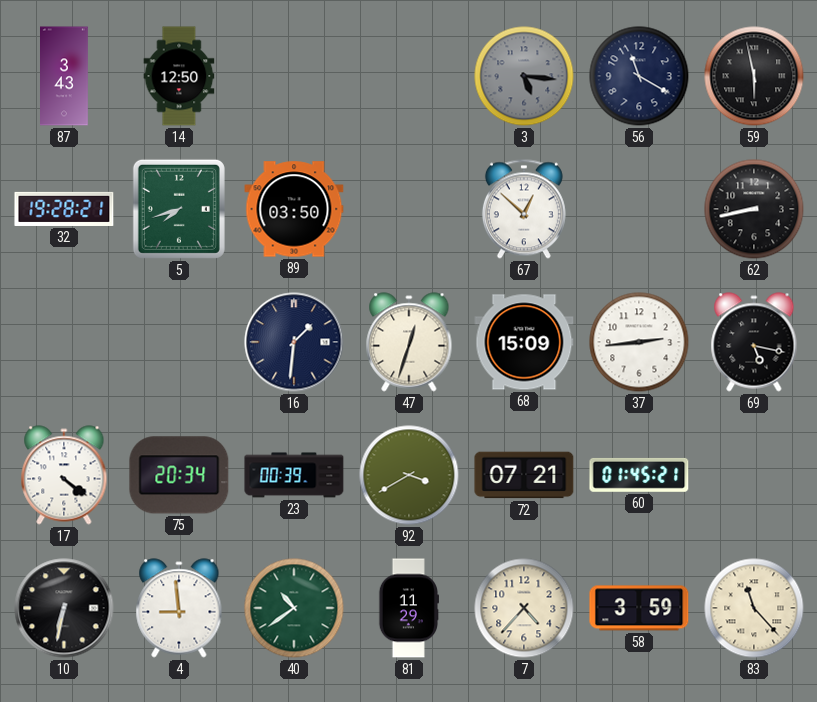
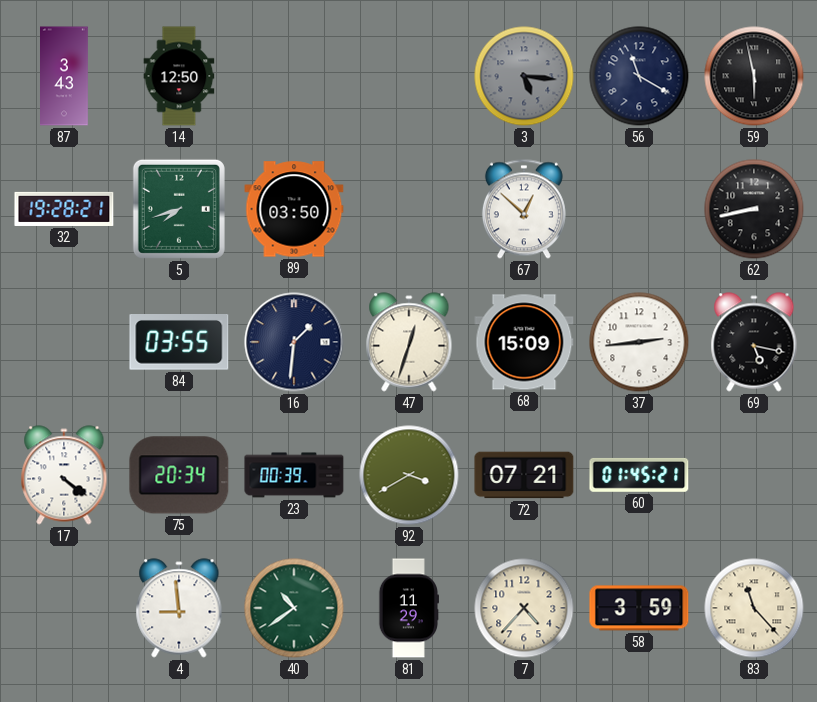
84: none -> 03:55
10: 6:32 -> none
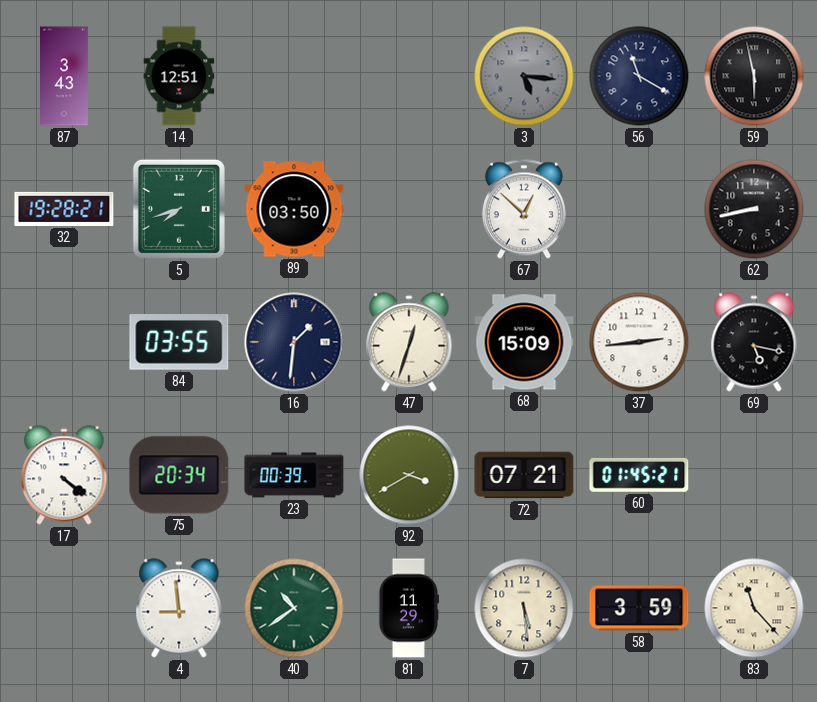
14: 12:50 -> 12:51
7: 4:37 -> 5:29
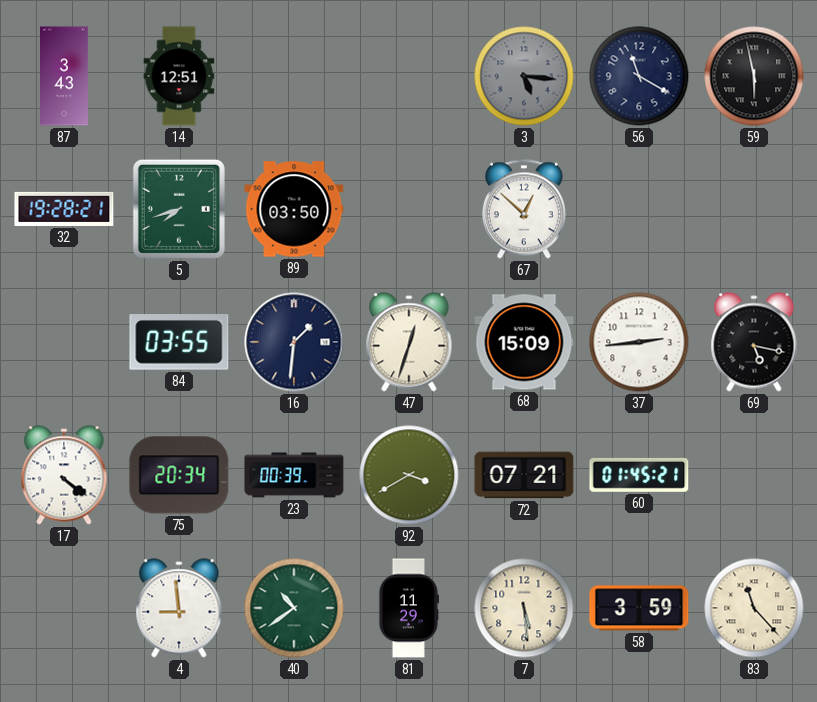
62: 8:43 -> none
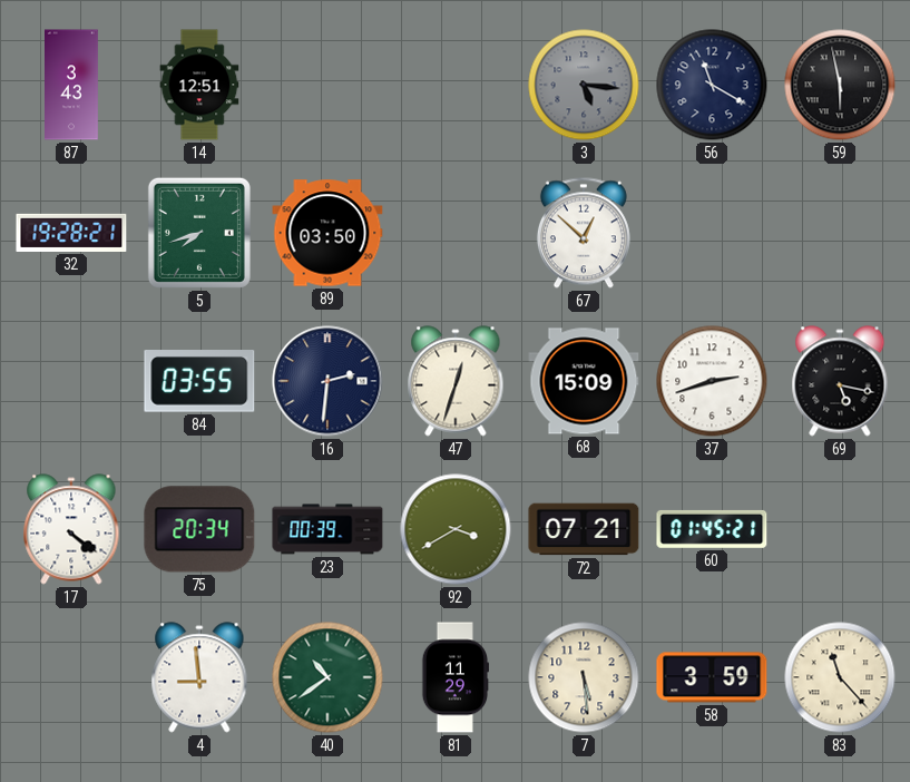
16: 1:31 -> 2:31
37: 2:44 -> 2:42
